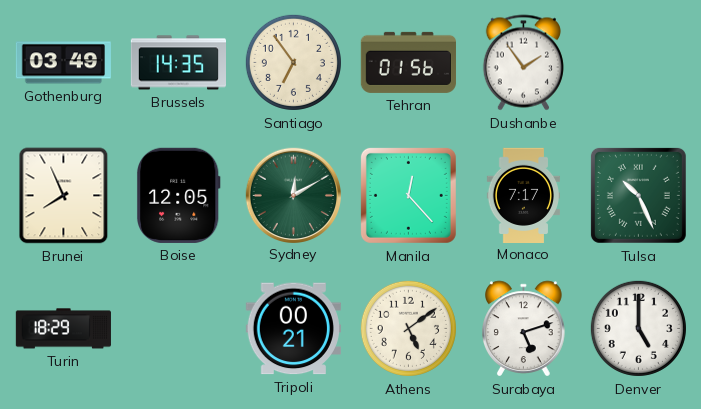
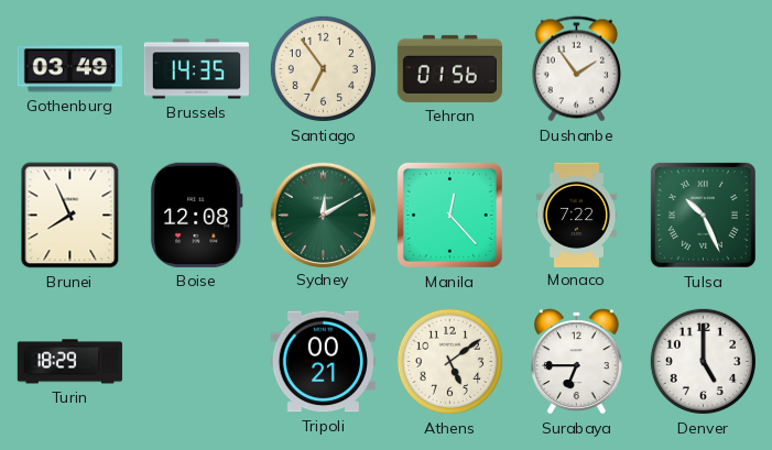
Boise: 12:05 -> 12:08
Monaco: 7:17 -> 7:22
Surabaya: 5:12 -> 6:45
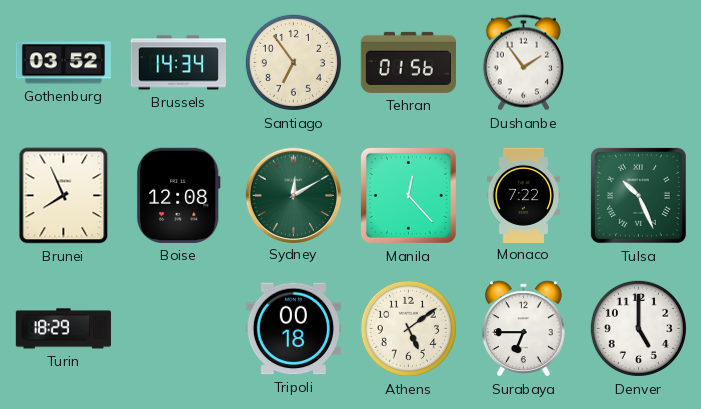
Gothenburg: 03:49 -> 03:52
Brussels: 14:35 -> 14:34
Tripoli: 00:21 -> 00:18
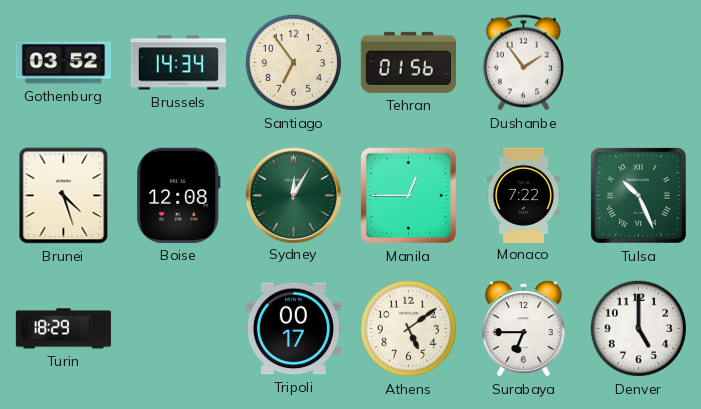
Brunei: 7:56 -> 4:27
Sydney: 12:10 -> 12:05
Manila: 12:23 -> 12:45
Tripoli: 00:18 -> 00:17
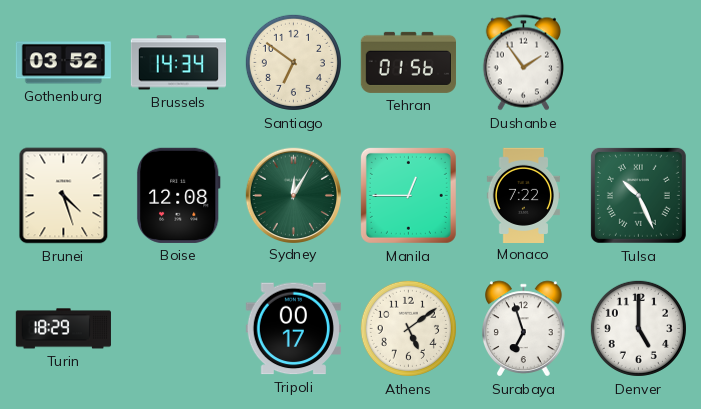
Santiago: 6:54 -> 6:51
Surabaya: 6:45 -> 6:57
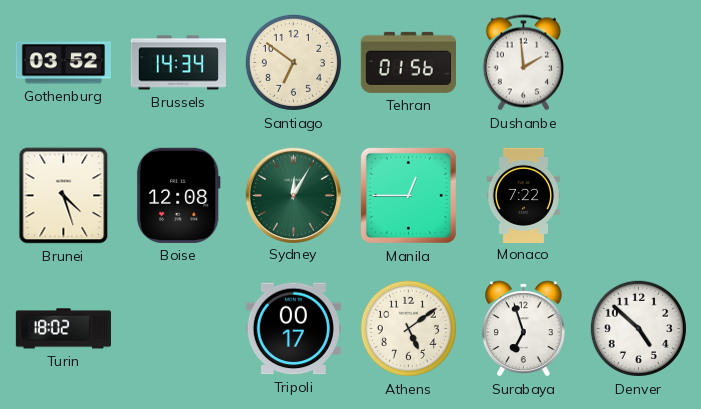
Dushanbe: 1:54 -> 1:59
Tulsa: 10:26 -> none
Turin: 18:29 -> 18:02
Denver: 5:00 -> 4:52
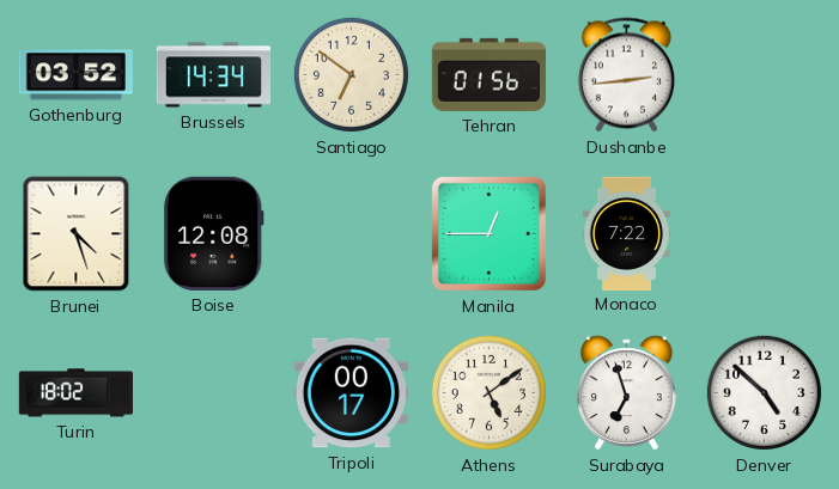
Dushanbe: 1:59 -> 2:44
Sydney: 12:05 -> none
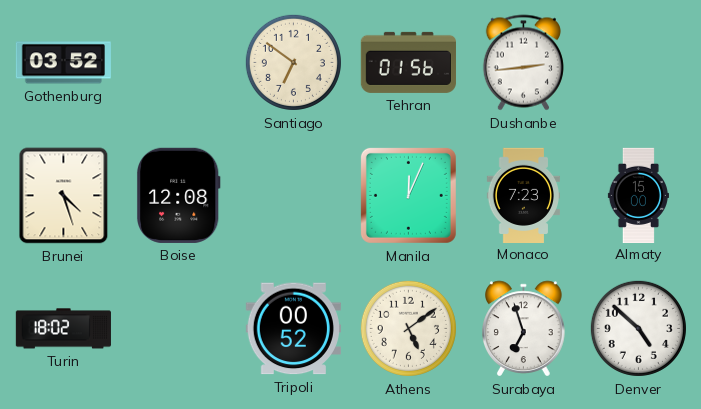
Brussels: 14:34 -> none
Manila: 12:45 -> 12:04
Monaco: 7:22 -> 7:23
Almaty: none -> 15:00
Tripoli: 00:17 -> 00:52
